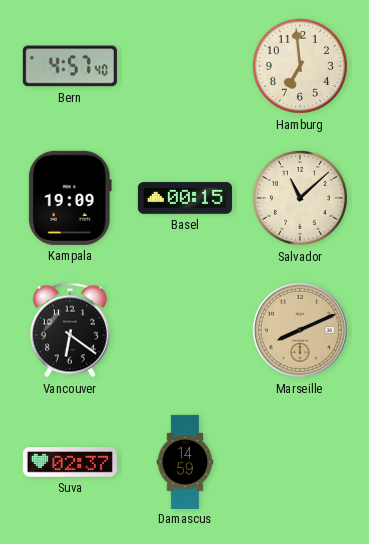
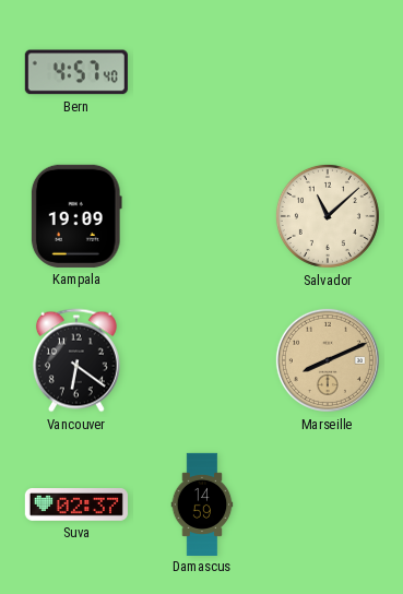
Hamburg: 6:59 -> none
Basel: 00:15 -> none
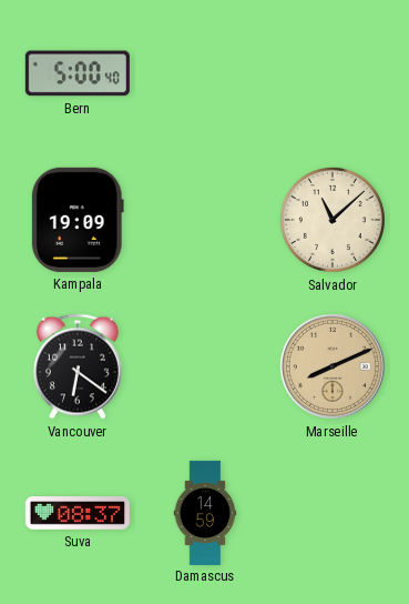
Bern: 4:57 -> 5:00
Suva: 02:37 -> 08:37
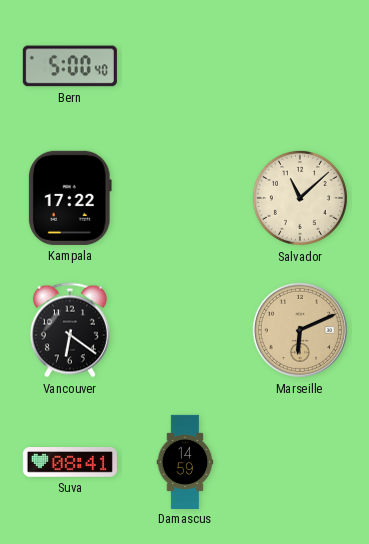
Kampala: 19:09 -> 17:22
Marseille: 8:11 -> 6:11
Suva: 08:37 -> 08:41
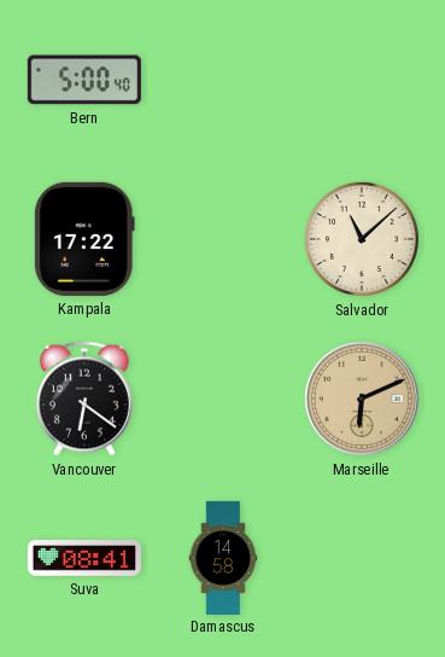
Damascus: 14:59 -> 14:58
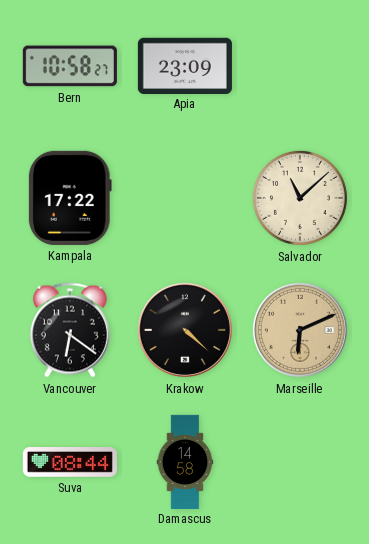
Bern: 5:00 -> 10:58
Apia: none -> 23:09
Krakow: none -> 4:22
Suva: 08:41 -> 08:44
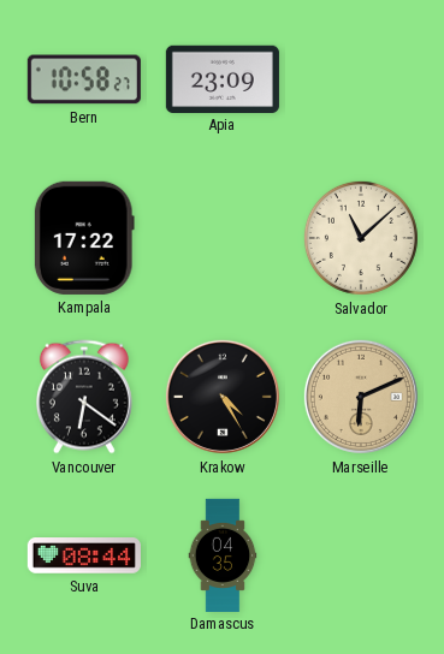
Krakow: 4:22 -> 4:25
Damascus: 14:58 -> 04:35
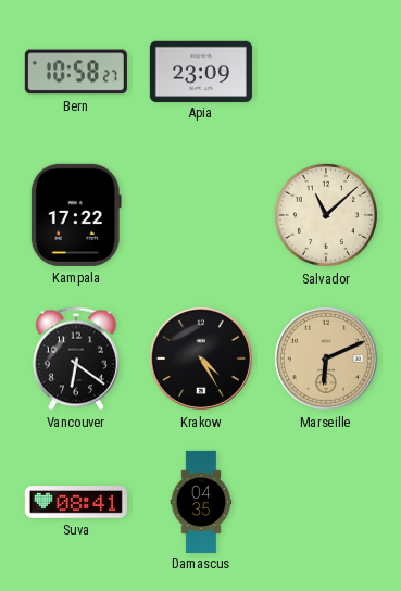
Suva: 08:44 -> 08:41
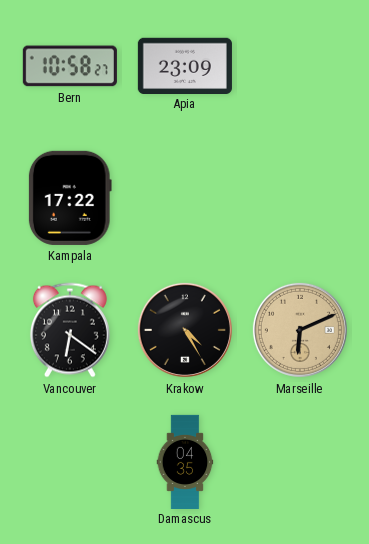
Salvador: 11:08 -> none
Suva: 08:41 -> none
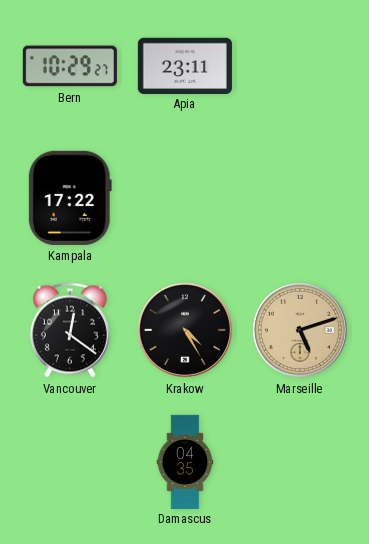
Bern: 10:58 -> 10:29
Apia: 23:09 -> 23:11
Vancouver: 6:21 -> 12:21
Marseille: 6:11 -> 5:12
